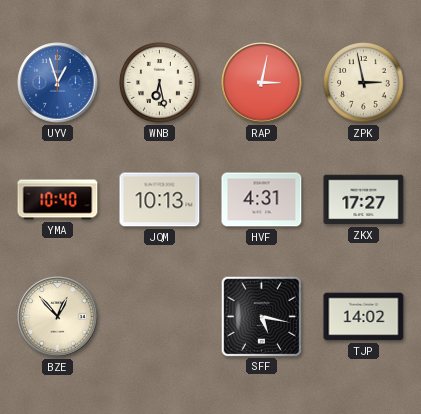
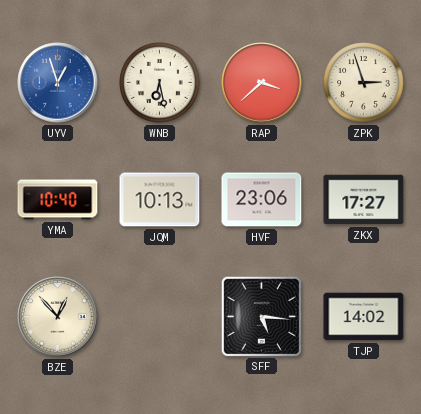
RAP: 3:02 -> 3:38
ZPK: 2:58 -> 2:57
HVF: 4:31 -> 23:06
SFF: 5:17 -> 5:16
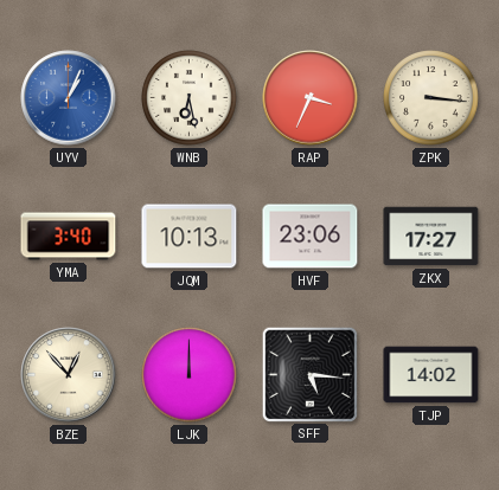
UYV: 12:57 -> 1:04
RAP: 3:38 -> 3:34
ZPK: 2:57 -> 3:16
YMA: 10:40 -> 3:40
LJK: none -> 12:00
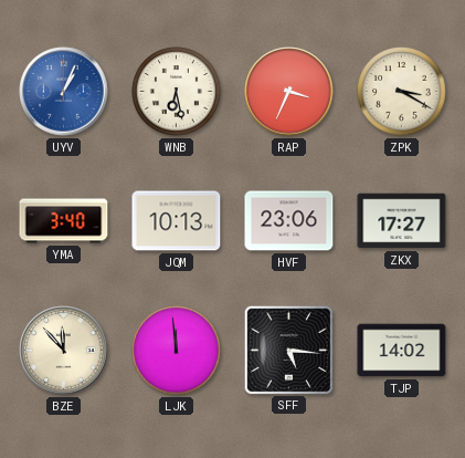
ZPK: 3:16 -> 3:20
BZE: 12:53 -> 11:53
LJK: 12:00 -> 11:59
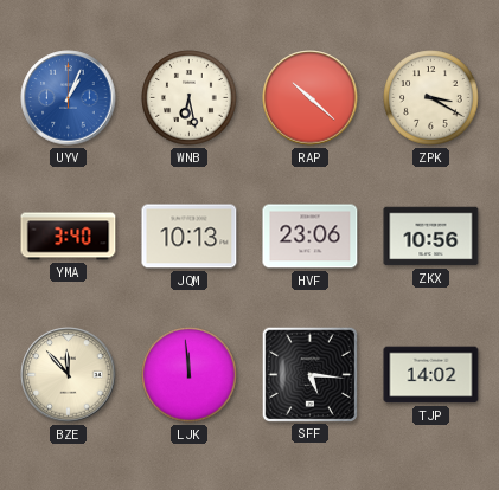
RAP: 3:34 -> 10:22
ZKX: 17:27 -> 10:56
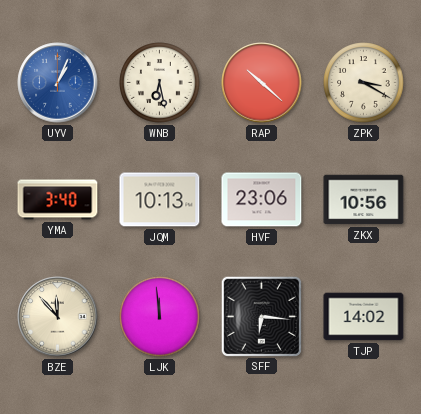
SFF: 5:16 -> 6:16
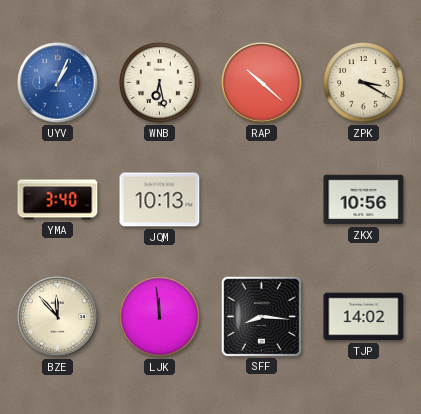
HVF: 23:06 -> none
SFF: 6:16 -> 8:16
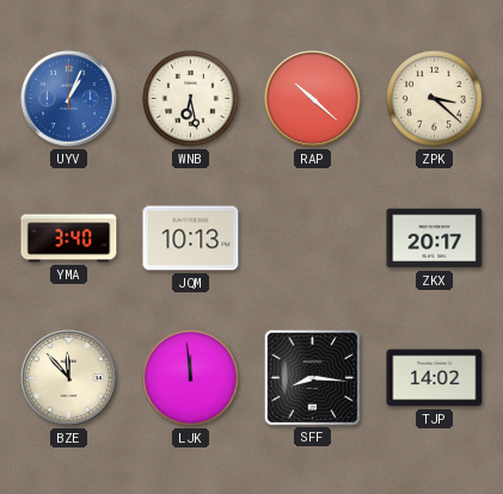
ZPK: 3:20 -> 3:22
ZKX: 10:56 -> 20:17
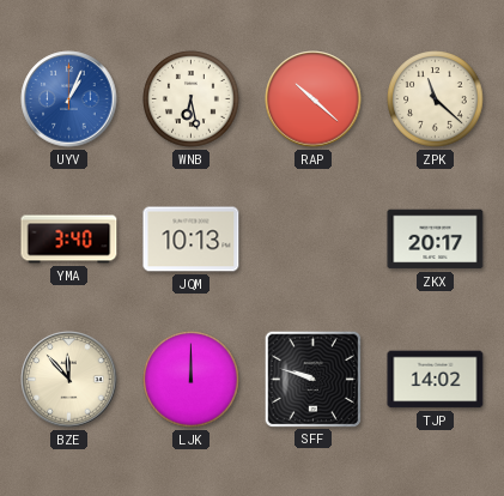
ZPK: 3:22 -> 11:22
LJK: 11:59 -> 12:00
SFF: 8:16 -> 9:48
